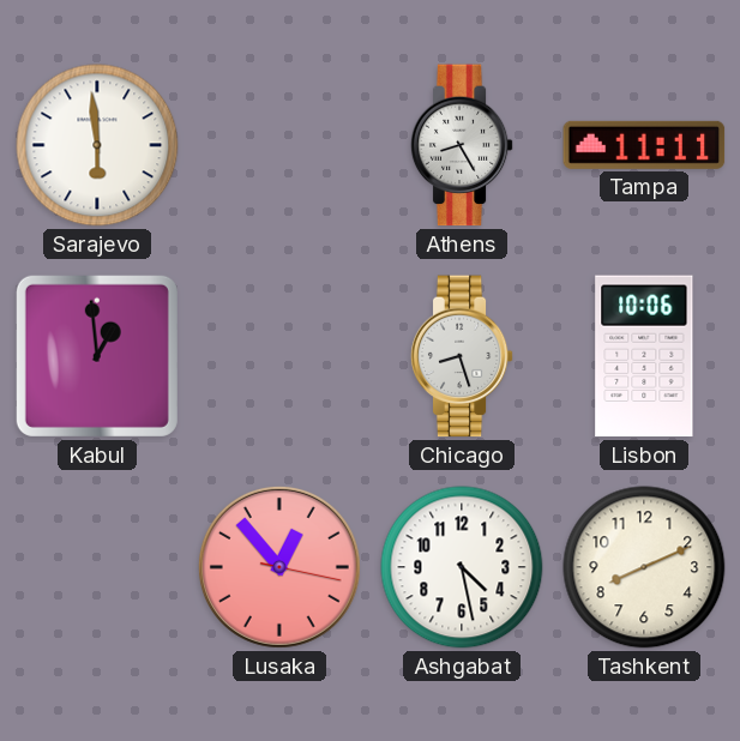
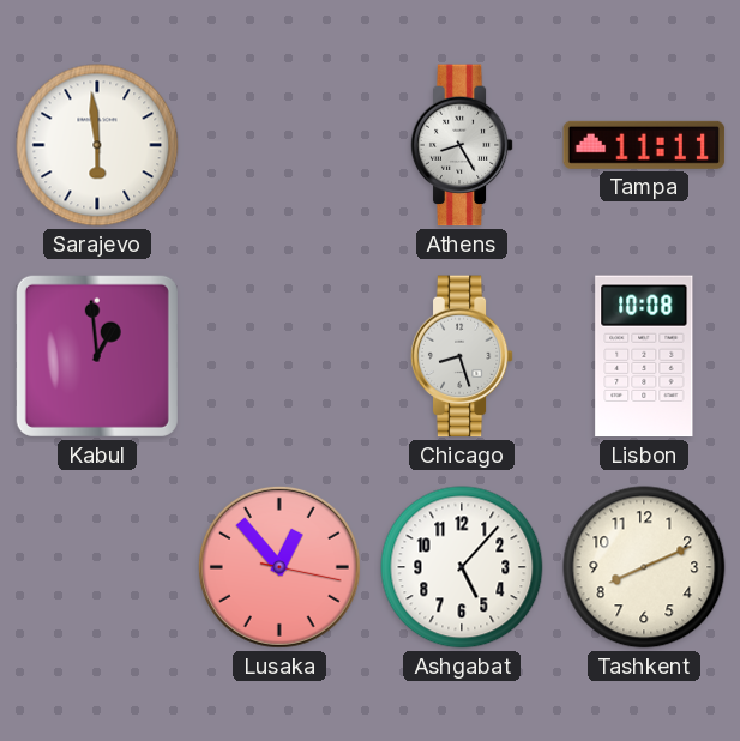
Lisbon: 10:06 -> 10:08
Ashgabat: 4:28 -> 5:07
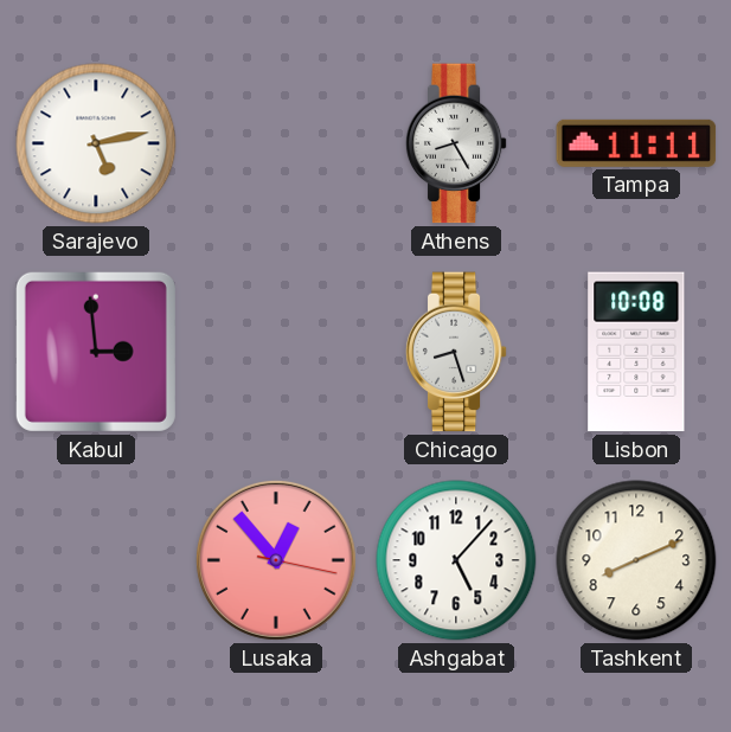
Sarajevo: 5:59 -> 5:13
Kabul: 12:59 -> 2:59
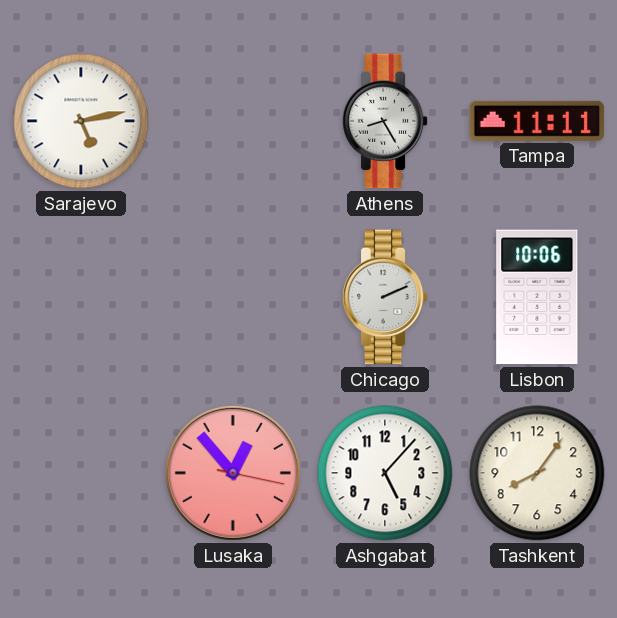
Kabul: 2:59 -> none
Chicago: 8:27 -> 2:11
Lisbon: 10:08 -> 10:06
Tashkent: 8:11 -> 8:06
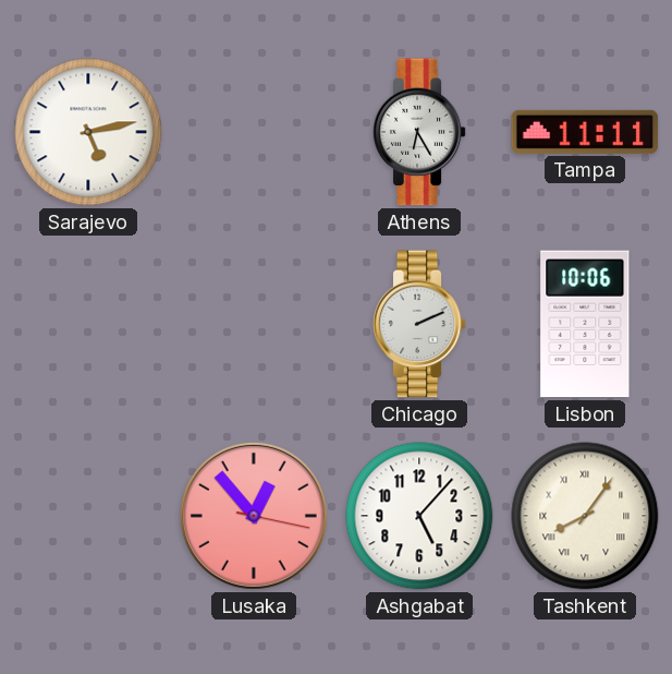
Athens: 8:25 -> 6:25
Tashkent numerals: Arabic -> Roman
